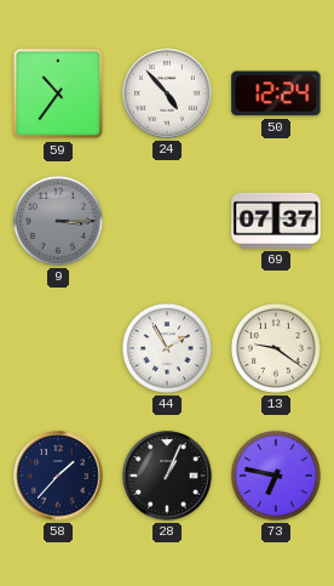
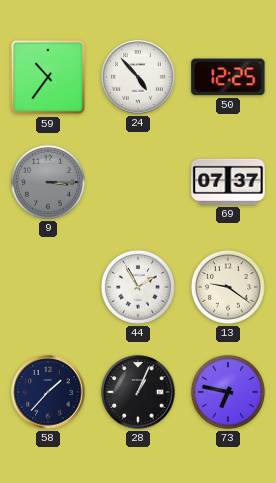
50: 12:24 -> 12:25
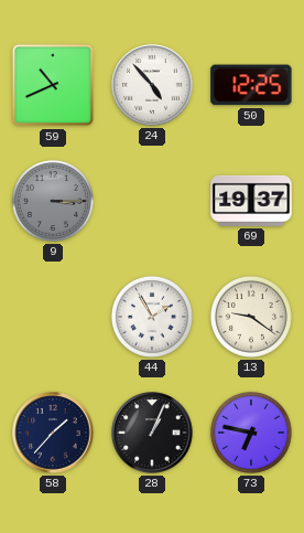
59: 10:36 -> 10:41
69: 07:37 -> 19:37
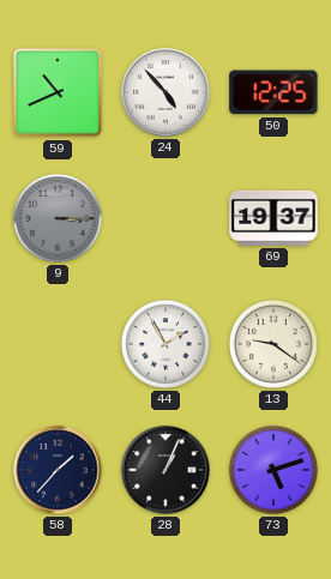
73: 6:47 -> 5:12
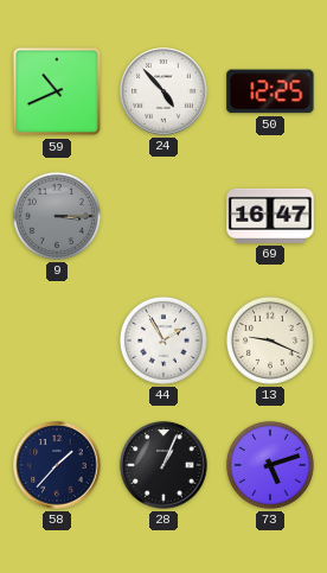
69: 19:37 -> 16:47
13: 9:21 -> 9:19
